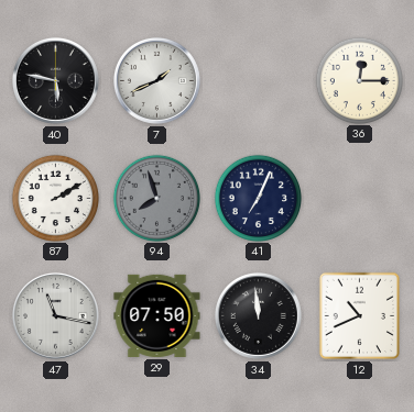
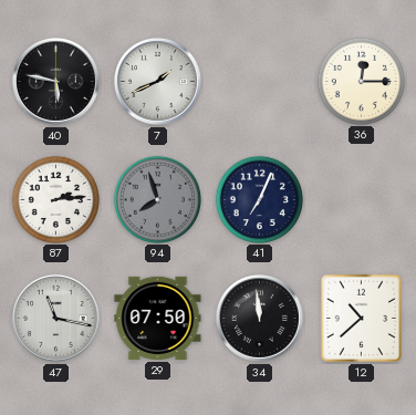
87: 2:10 -> 2:14
12: 10:41 -> 10:38
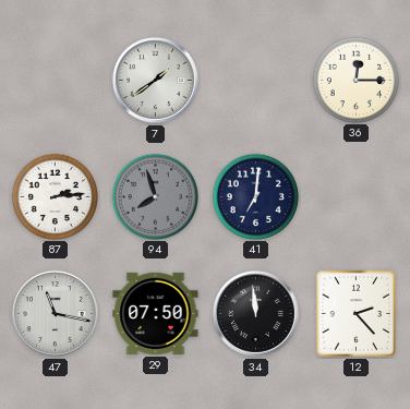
40: 5:47 -> none
7: 1:41 -> 1:39
41: 7:04 -> 7:01
12: 10:38 -> 2:23
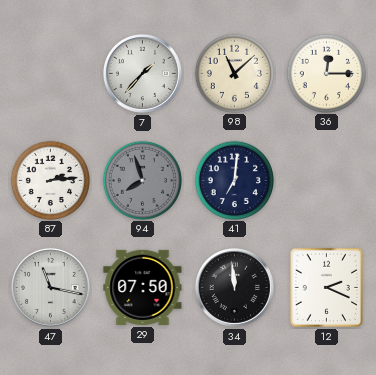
7: 1:39 -> 1:37
98: none -> 11:08
12: 2:23 -> 2:19
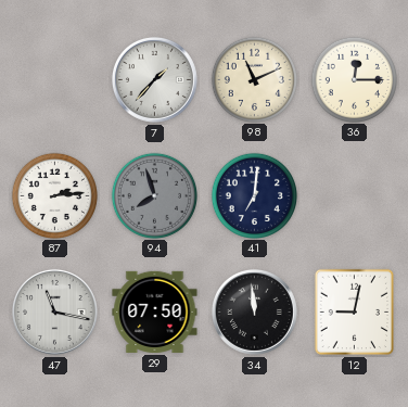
98: 11:08 -> 11:11
12: 2:19 -> 9:02
